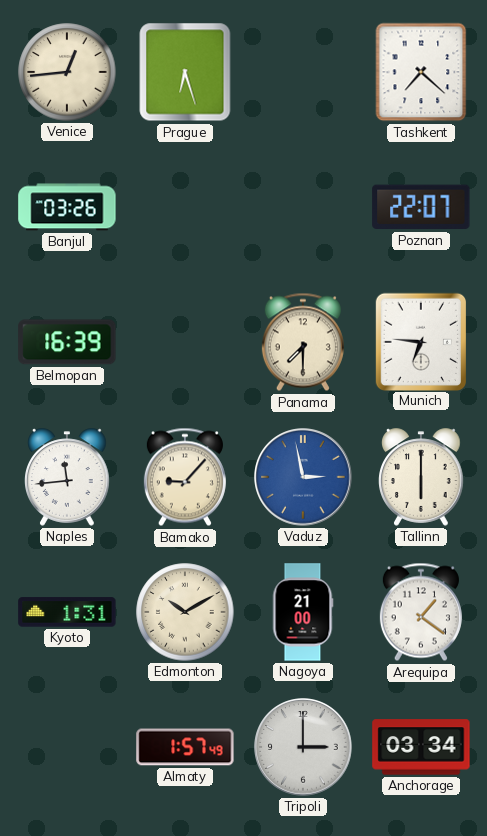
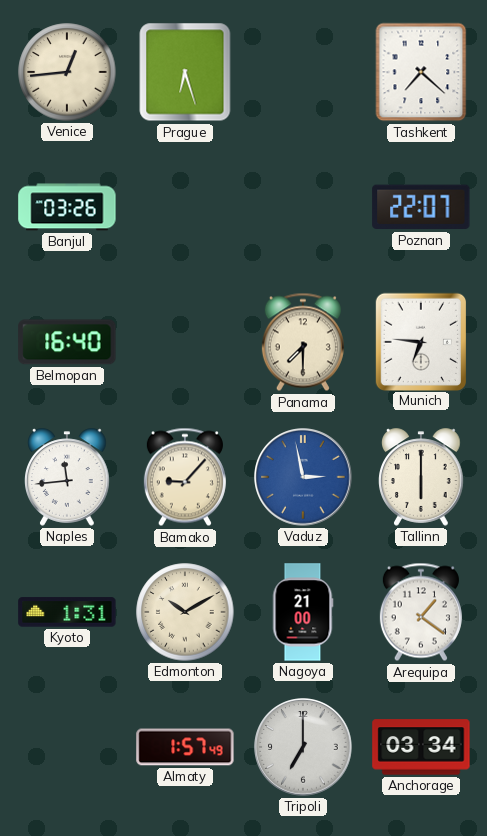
Belmopan: 16:39 -> 16:40
Tripoli: 3:00 -> 7:00
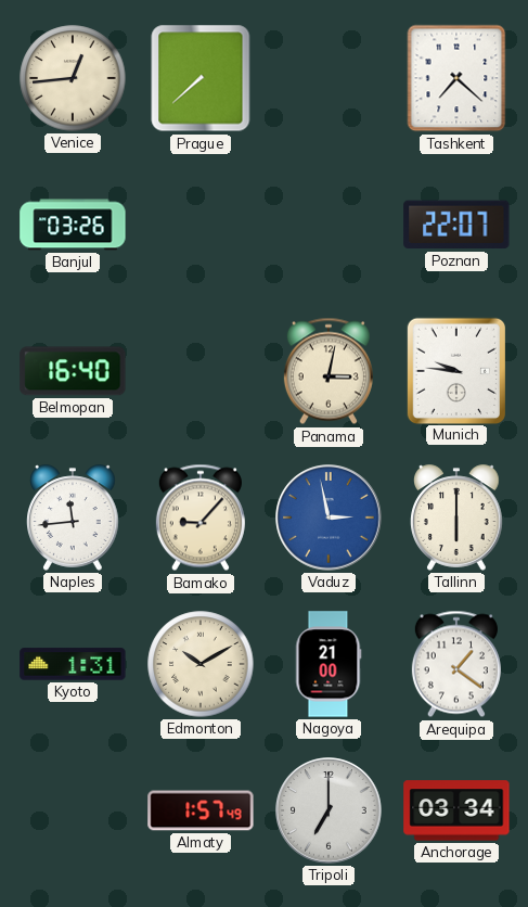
Prague: 6:27 -> 7:38
Panama: 7:30 -> 3:02
Munich: 6:46 -> 9:46
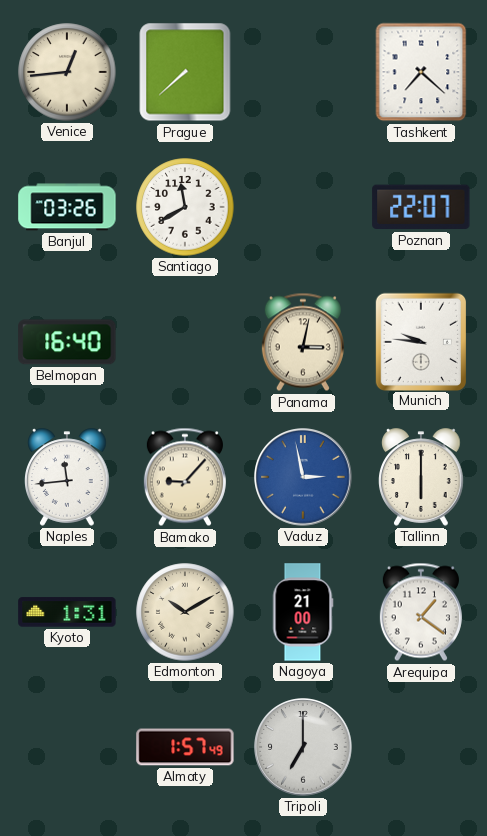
Santiago: none -> 11:40
Anchorage: 03:34 -> none
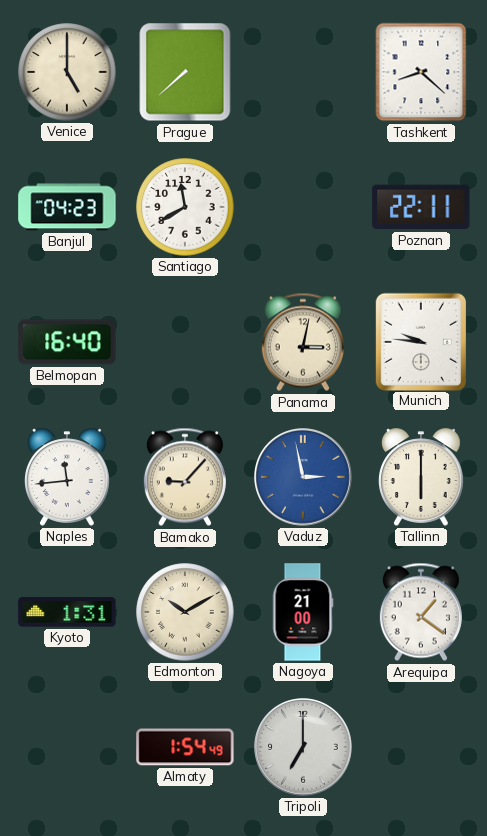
Venice: 12:44 -> 5:00
Tashkent: 7:22 -> 8:22
Banjul: 03:26 -> 04:23
Poznan: 22:07 -> 22:11
Almaty: 1:57 -> 1:54
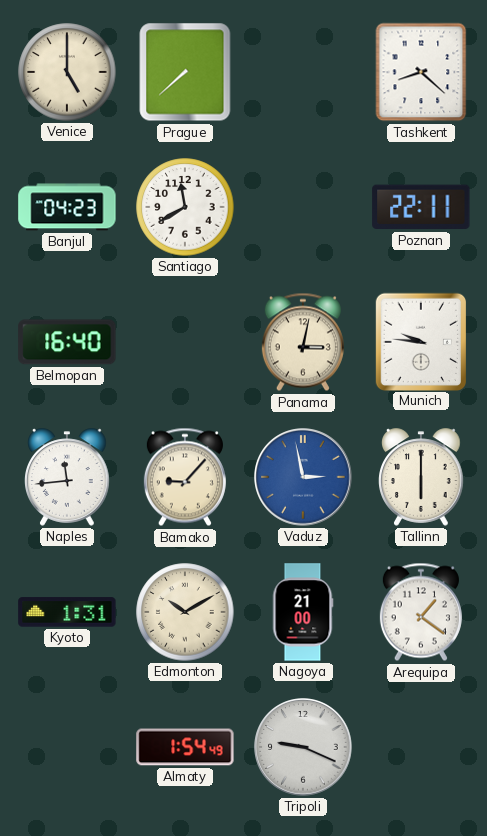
Tripoli: 7:00 -> 9:19
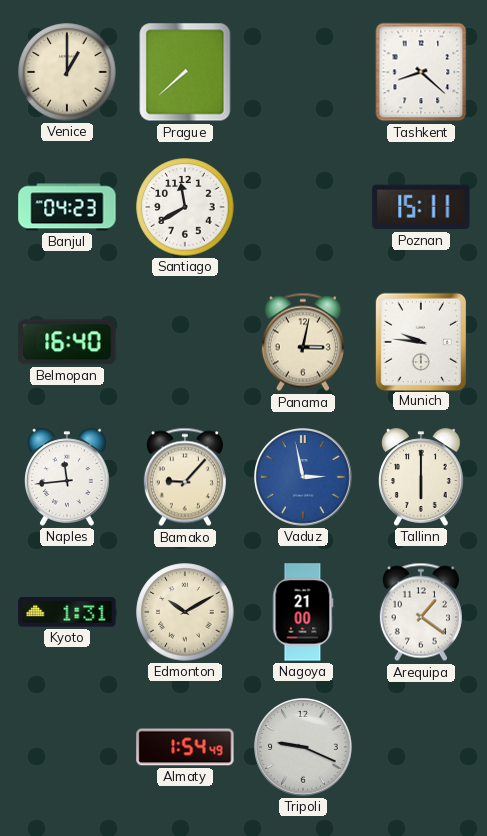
Venice: 5:00 -> 1:00
Poznan: 22:11 -> 15:11
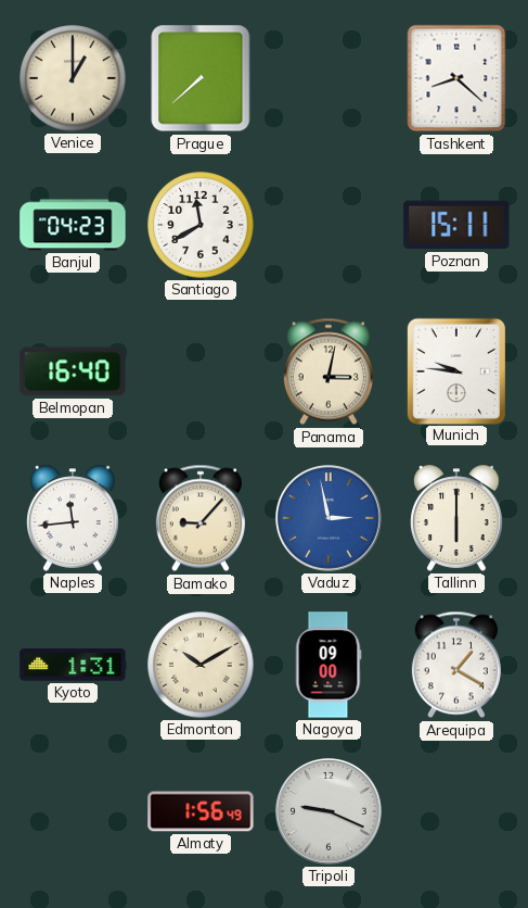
Nagoya: 21:00 -> 09:00
Arequipa: 1:21 -> 1:20
Almaty: 1:54 -> 1:56
